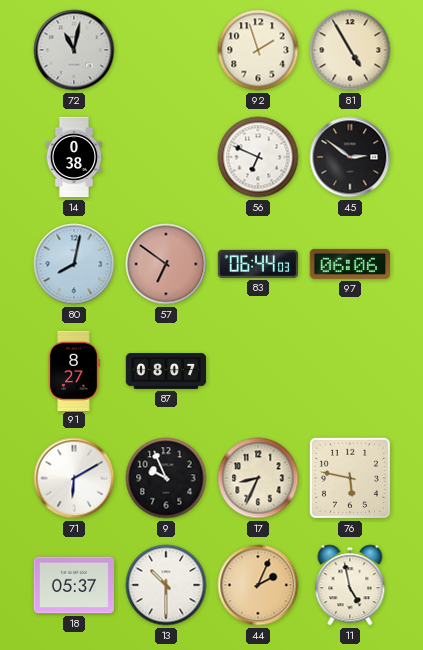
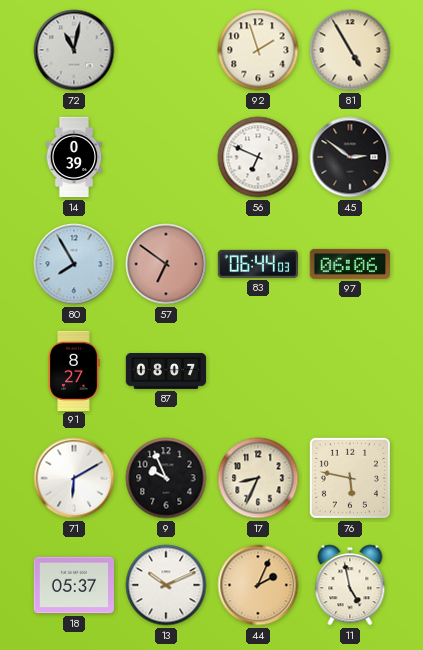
14: 0:38 -> 0:39
80: 8:02 -> 7:55
13: 10:30 -> 10:11
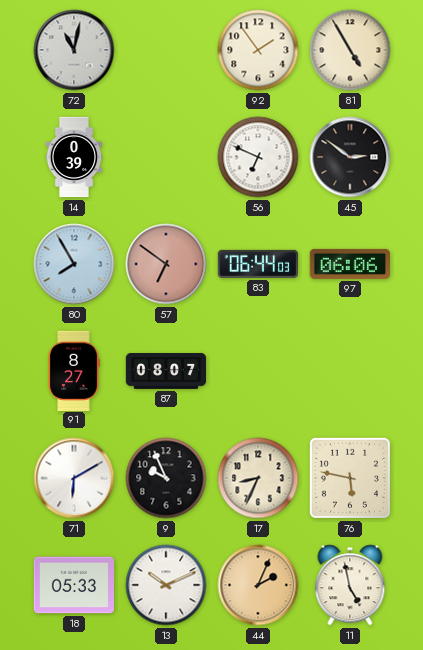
92: 1:57 -> 1:54
18: 05:37 -> 05:33
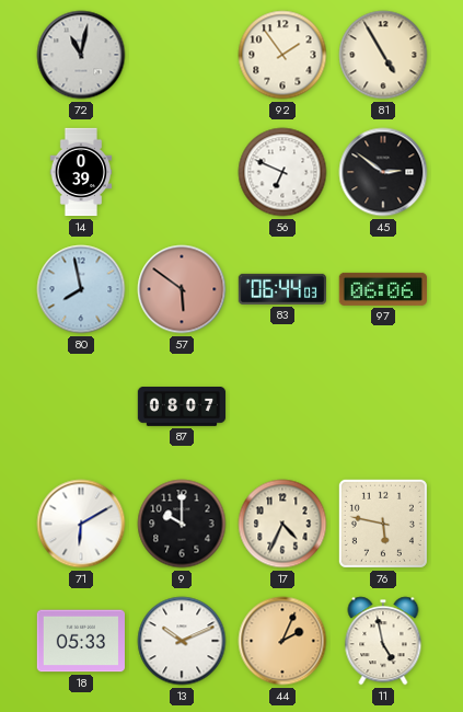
80: 7:55 -> 7:58
57: 6:51 -> 5:51
91: 8:27 -> none
9: 9:56 -> 10:00
17: 8:34 -> 4:34
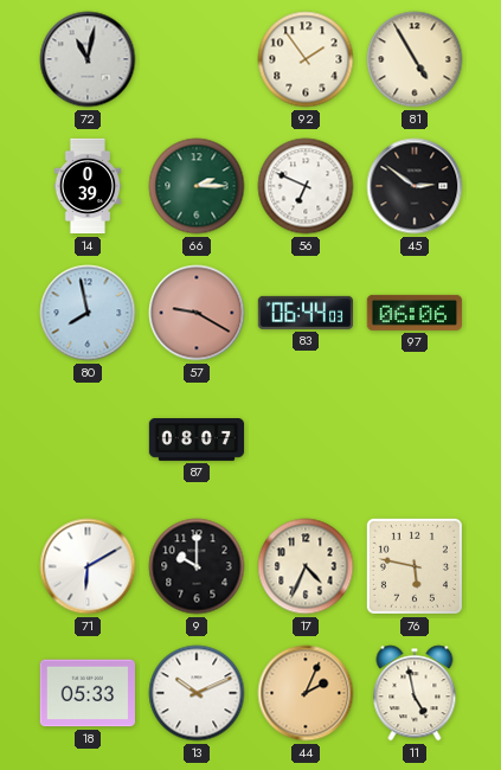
66: none -> 2:15
57: 5:51 -> 9:20
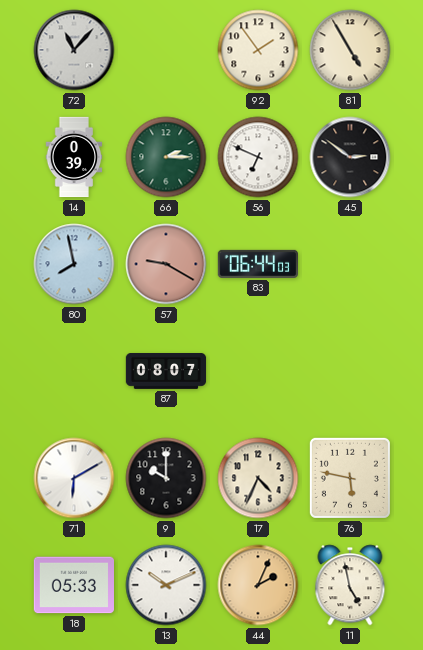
72: 11:02 -> 11:07
97: 06:06 -> none
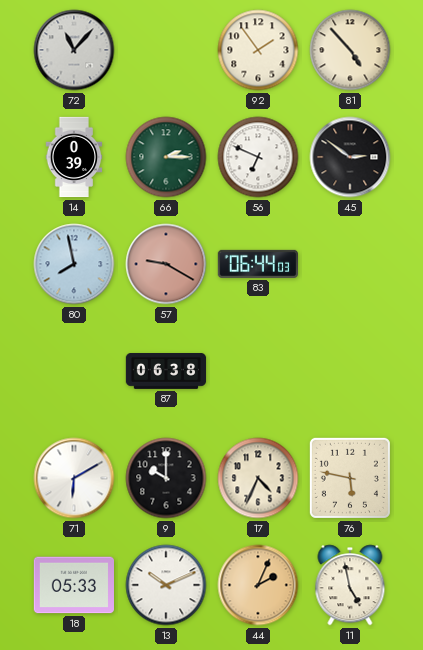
81: 4:55 -> 4:53
87: 08:07 -> 06:38
